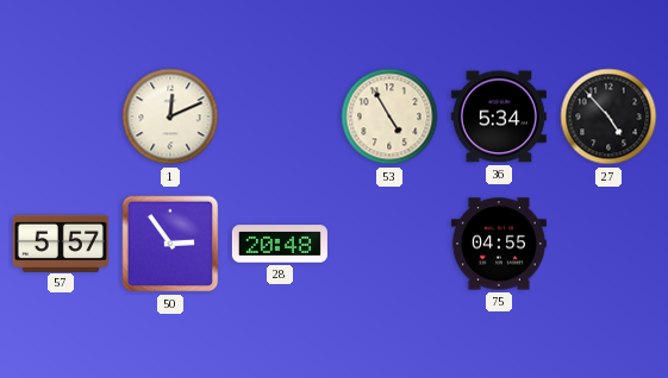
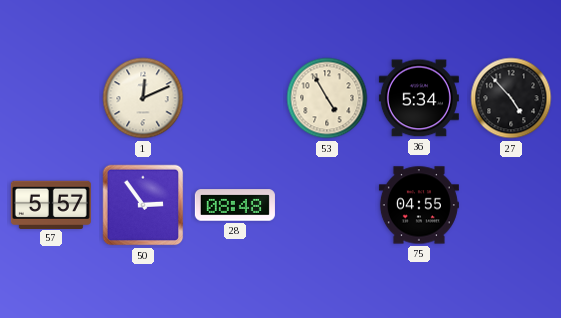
28: 20:48 -> 08:48
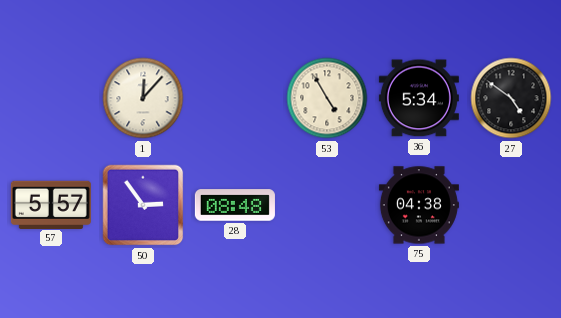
1: 12:11 -> 12:07
27: 4:53 -> 4:51
75: 04:55 -> 04:38
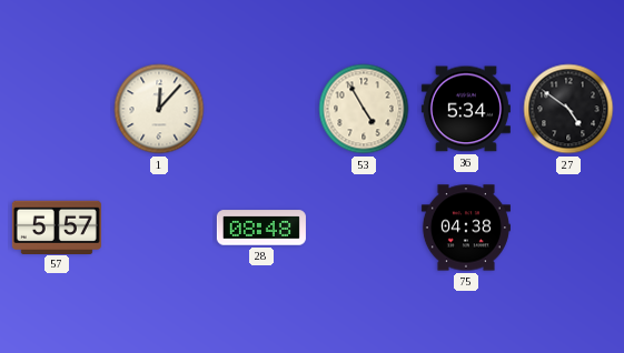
50: 2:54 -> none
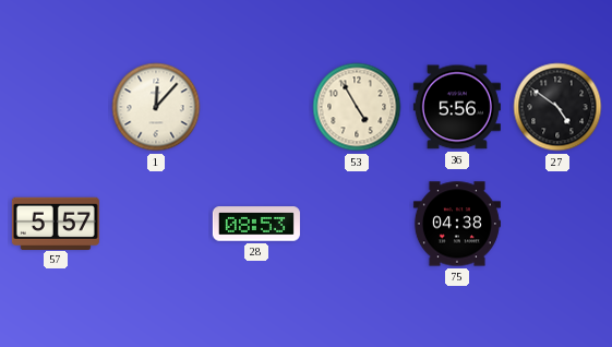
36: 5:34 -> 5:56
28: 08:48 -> 08:53
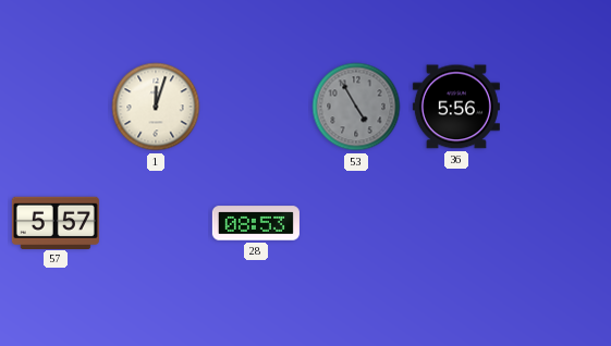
1: 12:07 -> 12:03
53 dial: cream -> grey
27: 4:51 -> none
75: 04:38 -> none
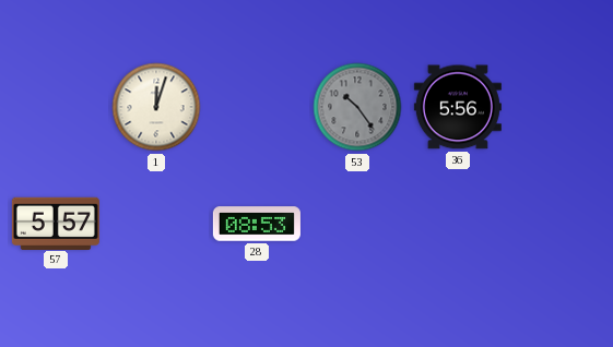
53: 4:55 -> 10:24
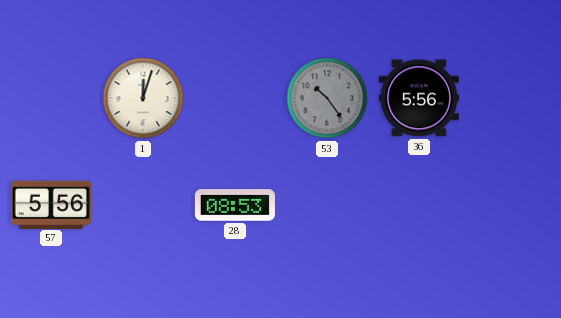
57: 5:57 -> 5:56
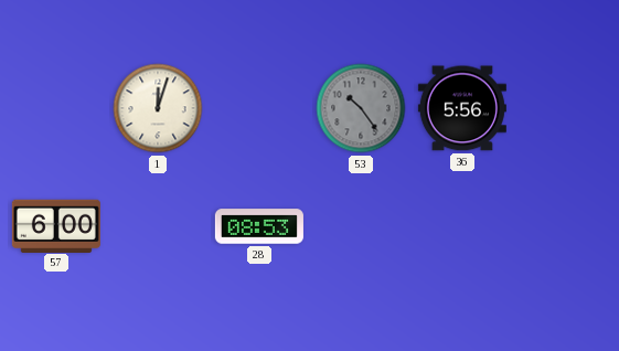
57: 5:56 -> 6:00
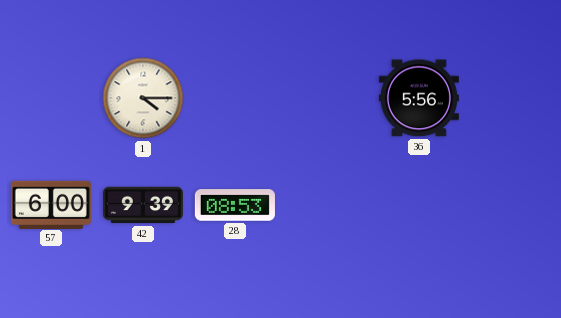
1: 12:03 -> 4:15
53: 10:24 -> none
42: none -> 9:39
